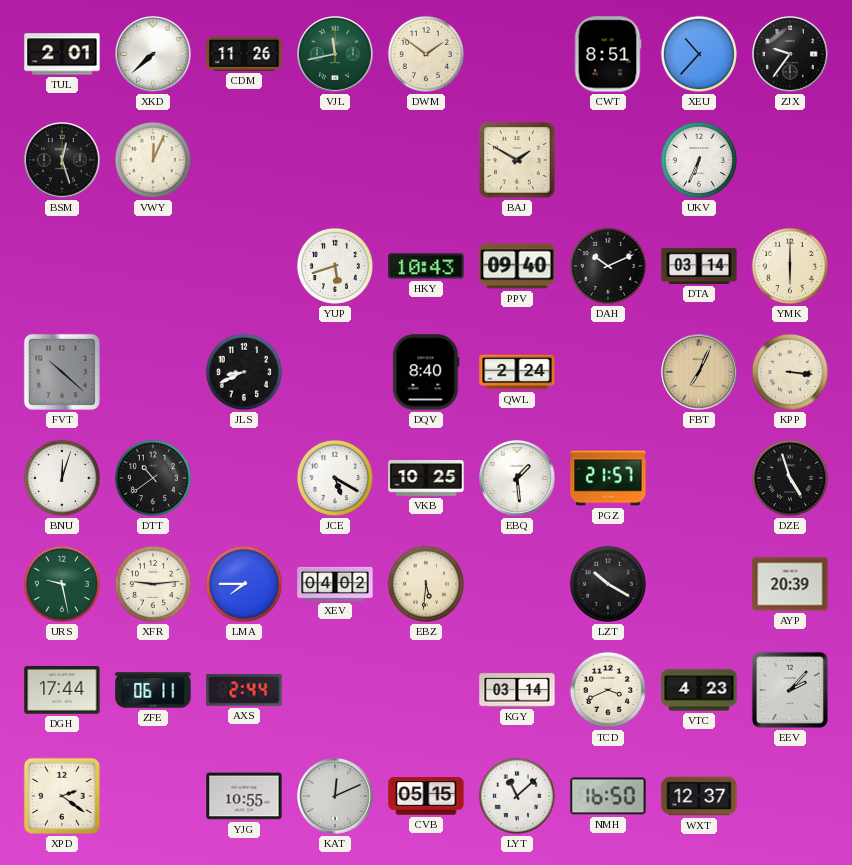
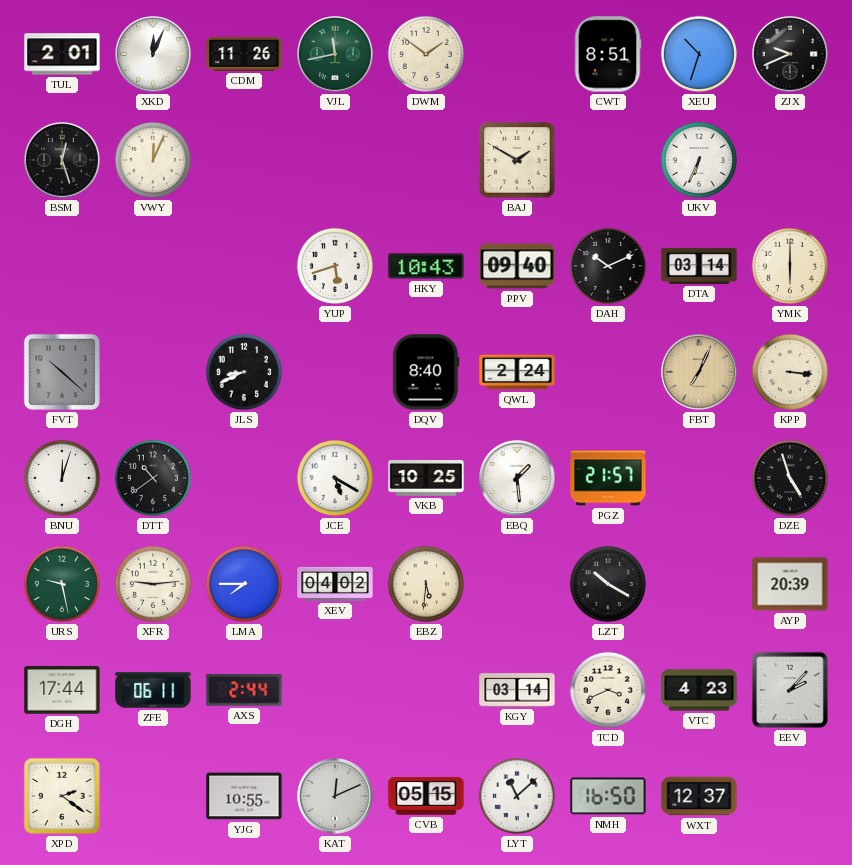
XKD: 7:38 -> 12:04
XEU: 10:37 -> 10:33
ZJX: 9:36 -> 9:41
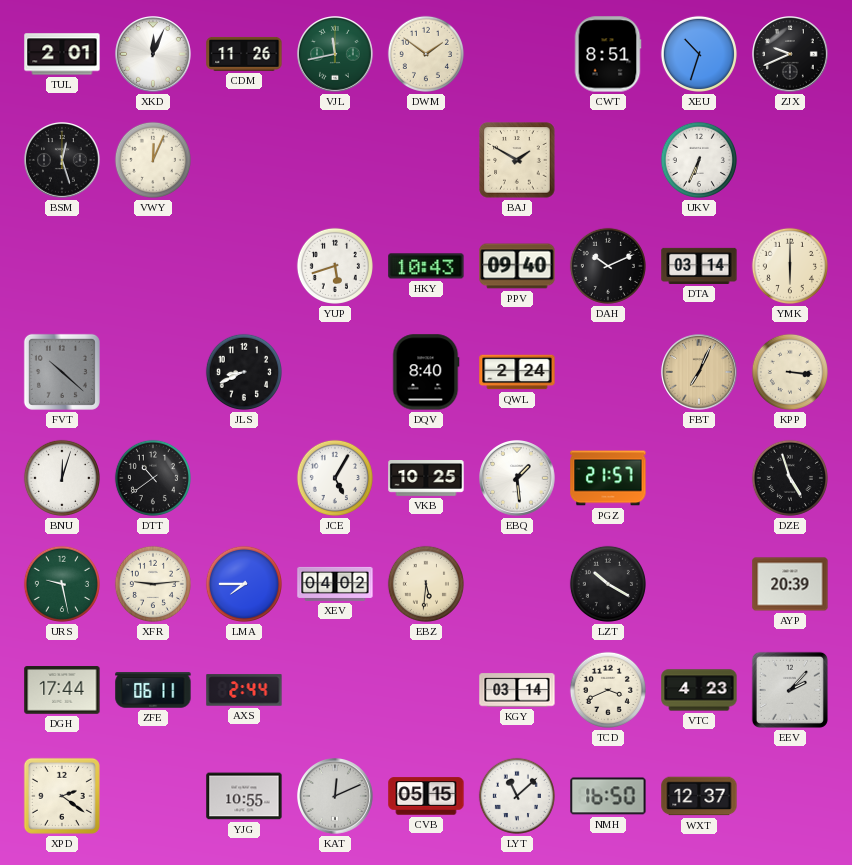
JCE: 5:20 -> 5:05
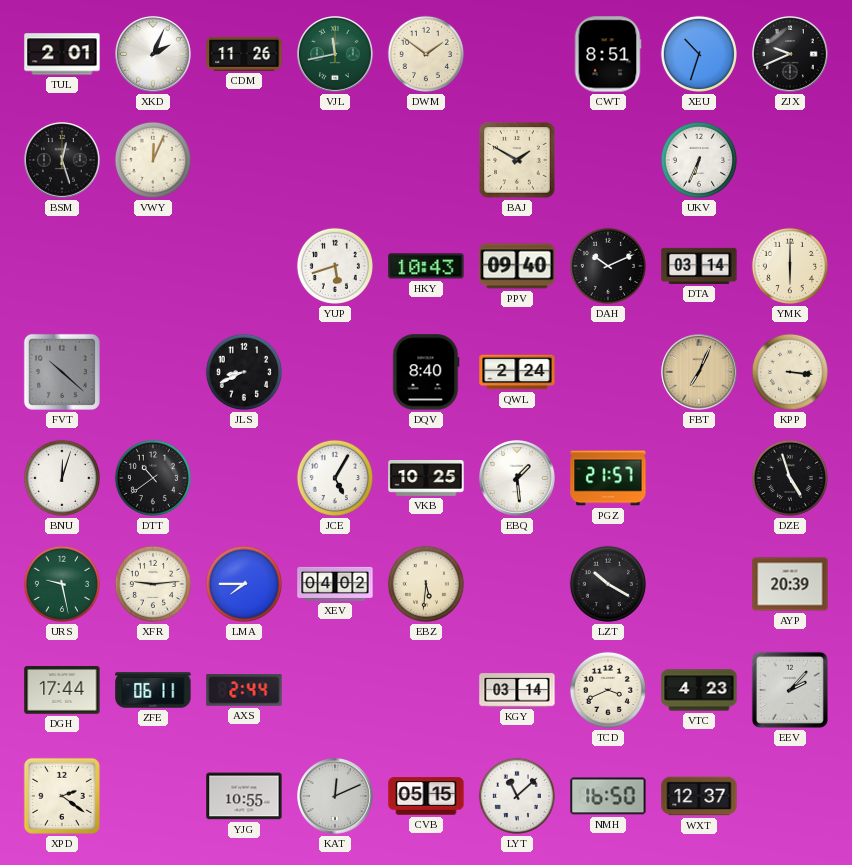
XKD: 12:04 -> 2:04
